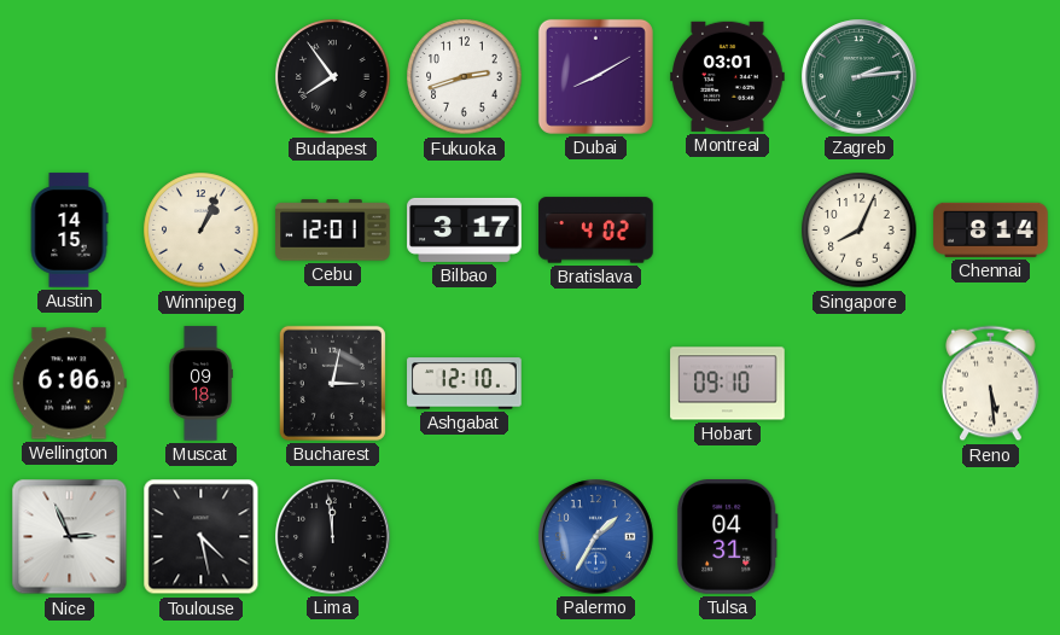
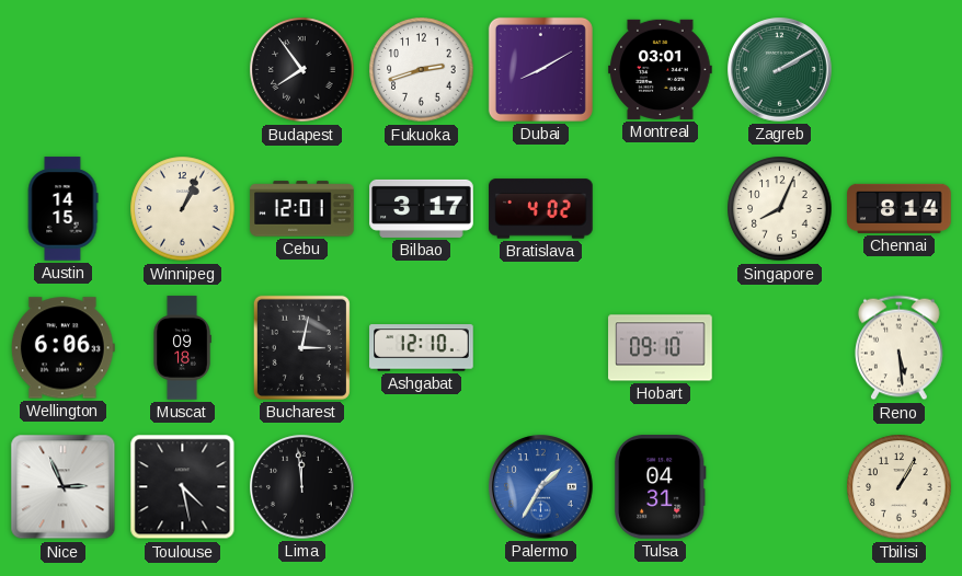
Zagreb: 2:14 -> 2:10
Tbilisi: none -> 1:05
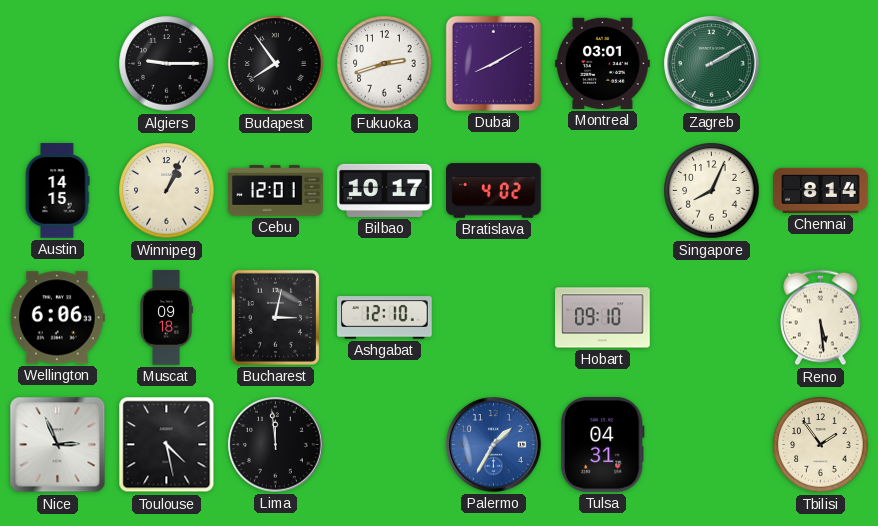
Algiers: none -> 9:15
Bilbao: 3:17 -> 10:17
Tbilisi: 1:05 -> 1:54
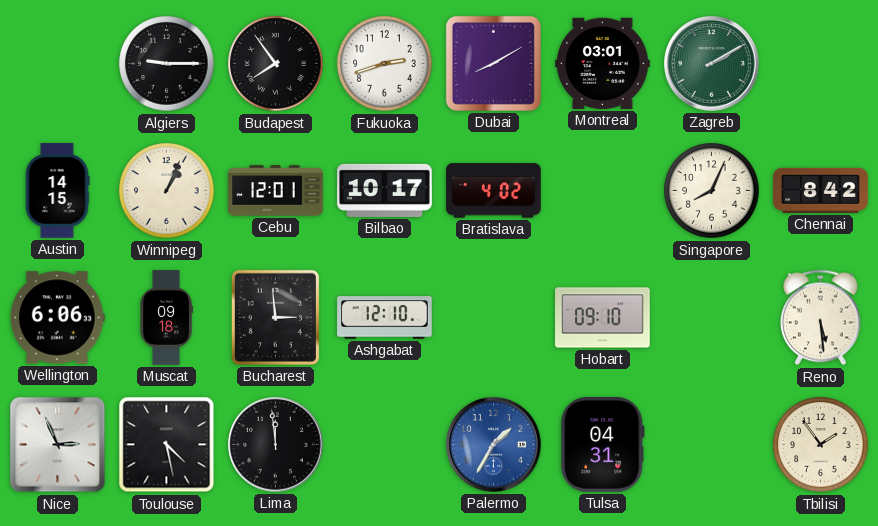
Chennai: 8:14 -> 8:42
Bucharest: 3:02 -> 2:59
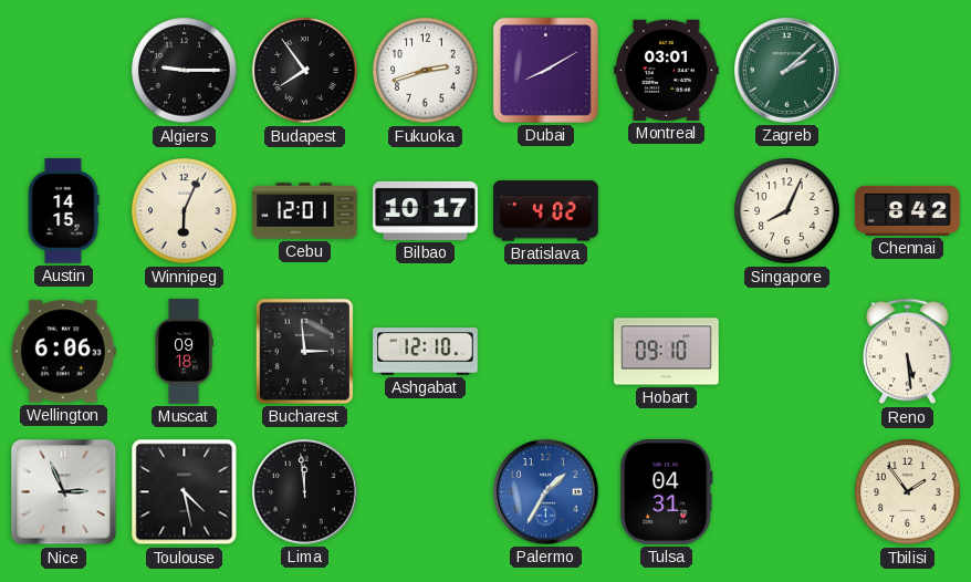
Zagreb: 2:10 -> 2:08
Winnipeg: 1:04 -> 6:04
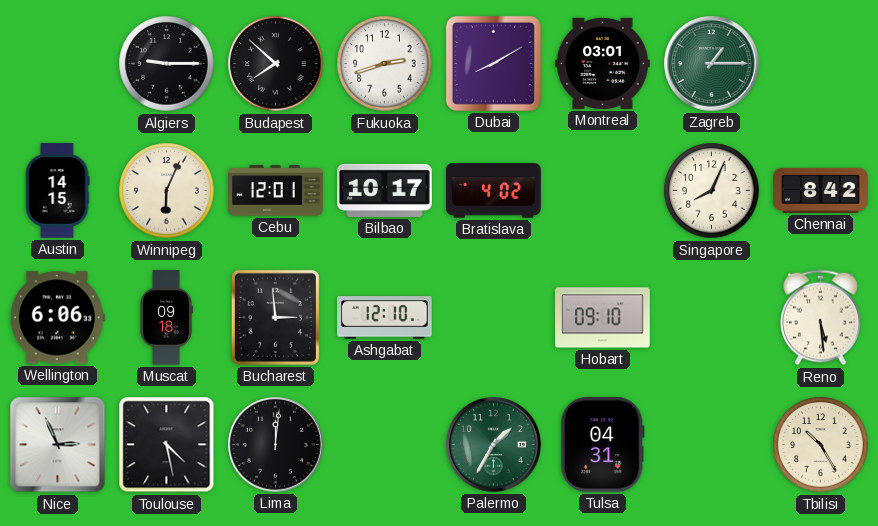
Budapest: 7:54 -> 7:52
Zagreb: 2:08 -> 1:15
Lima: 11:59 -> 12:01
Palermo dial: blue -> green
Tbilisi: 1:54 -> 10:25
